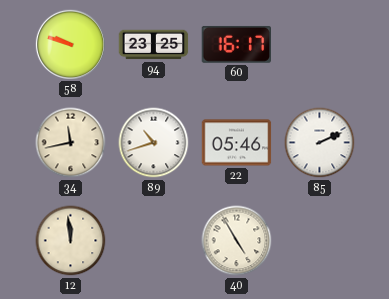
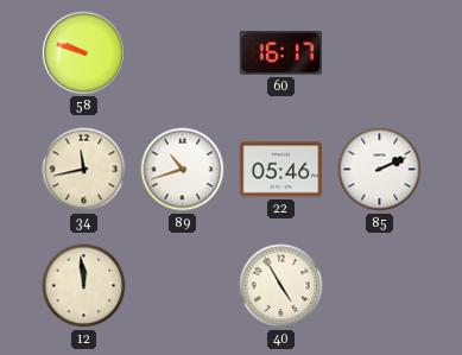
94: 23:25 -> none
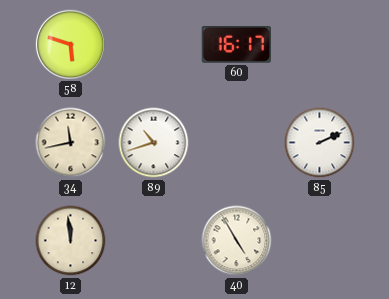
58: 9:48 -> 5:48
22: 05:46 -> none
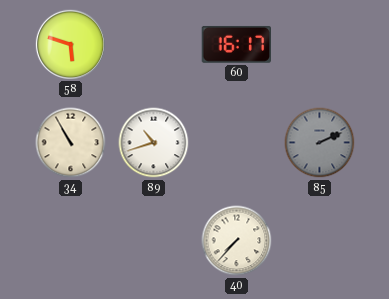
34: 11:43 -> 10:55
85 dial: white -> grey
12: 11:59 -> none
40: 4:55 -> 7:37
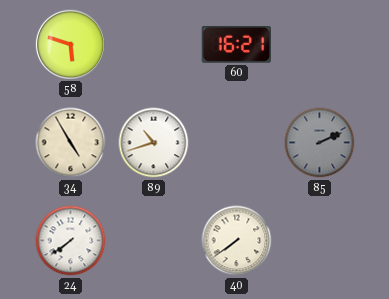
60: 16:17 -> 16:21
34: 10:55 -> 4:55
24: none -> 7:39
40: 7:37 -> 7:39
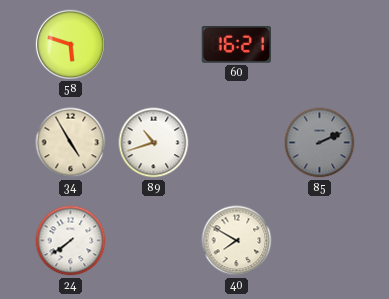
40: 7:39 -> 7:50
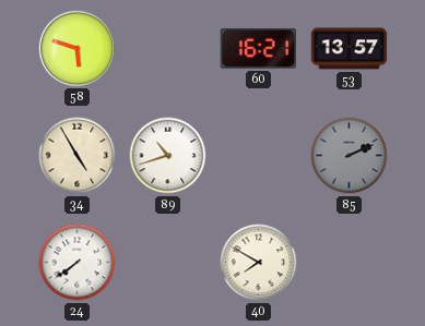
53: none -> 13:57
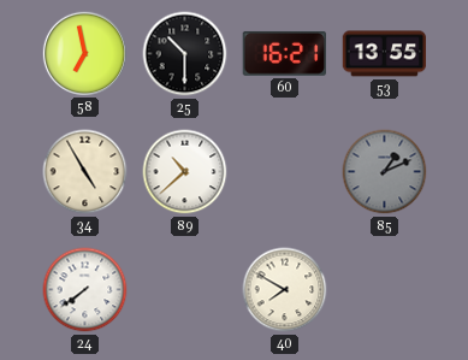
58: 5:48 -> 6:58
25: none -> 10:30
53: 13:57 -> 13:55
89: 10:42 -> 10:38
85: 2:11 -> 1:11
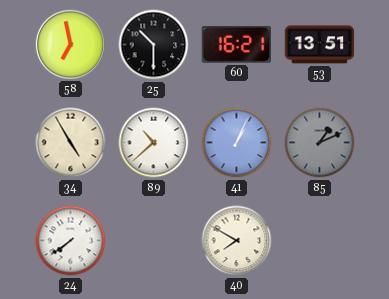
53: 13:55 -> 13:51
41: none -> 1:04
